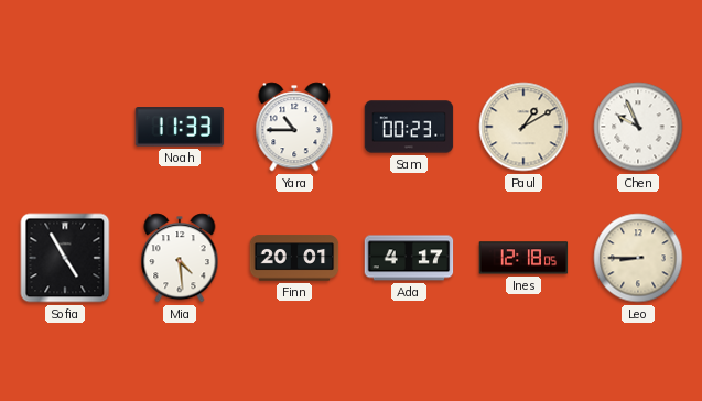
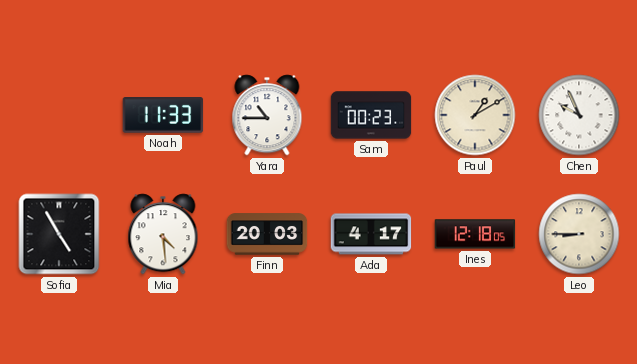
Finn: 20:01 -> 20:03
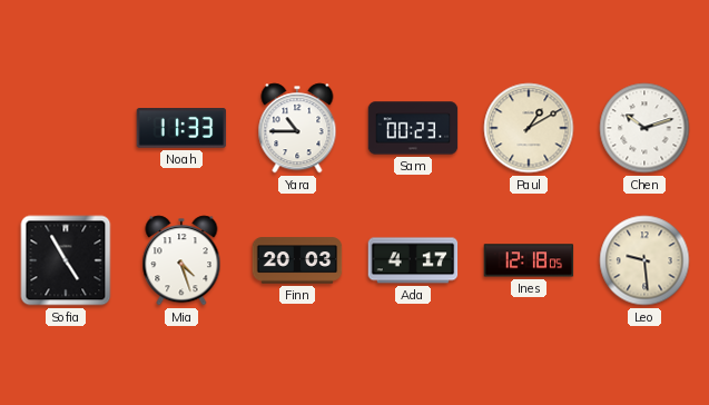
Chen: 9:56 -> 10:12
Mia: 4:29 -> 4:27
Leo: 8:45 -> 9:29
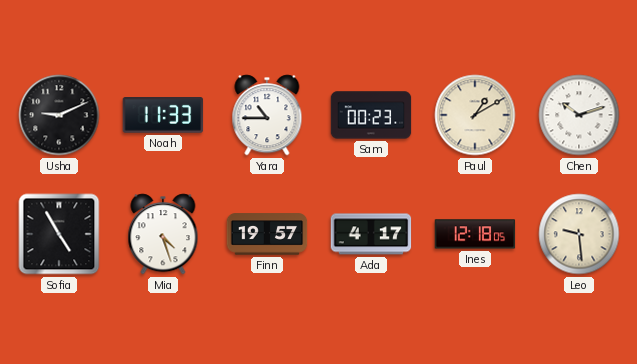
Usha: none -> 9:11
Finn: 20:03 -> 19:57
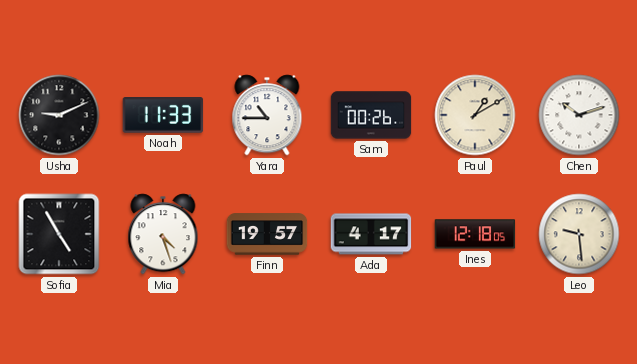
Sam: 00:23 -> 00:26
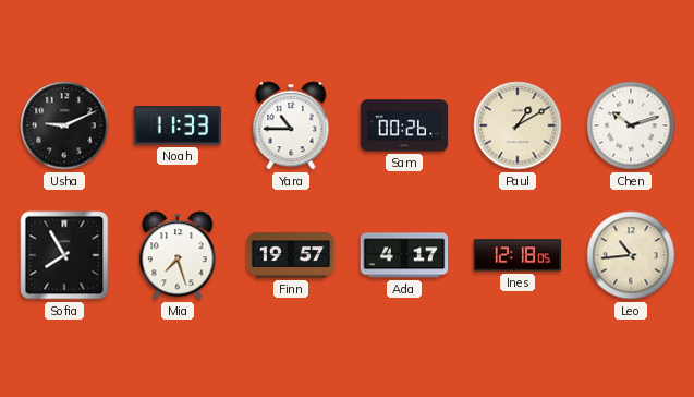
Sofia: 4:55 -> 7:55
Mia: 4:27 -> 7:27
Leo: 9:29 -> 10:44
